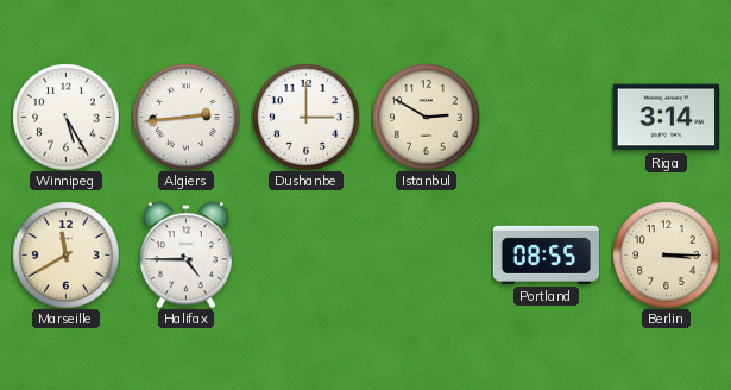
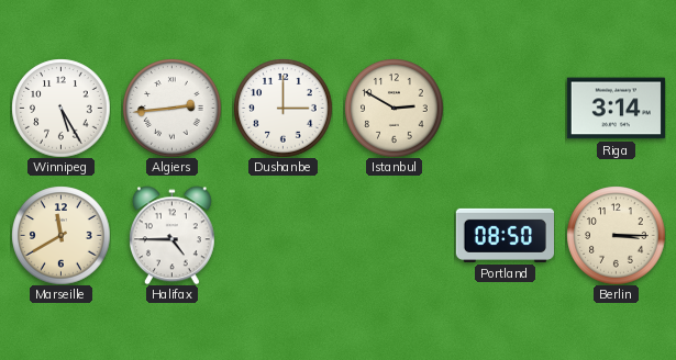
Portland: 08:55 -> 08:50
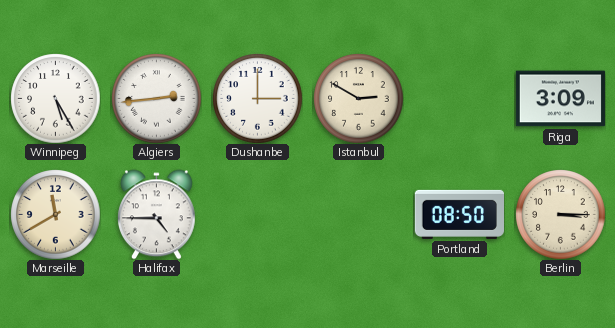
Riga: 3:14 -> 3:09
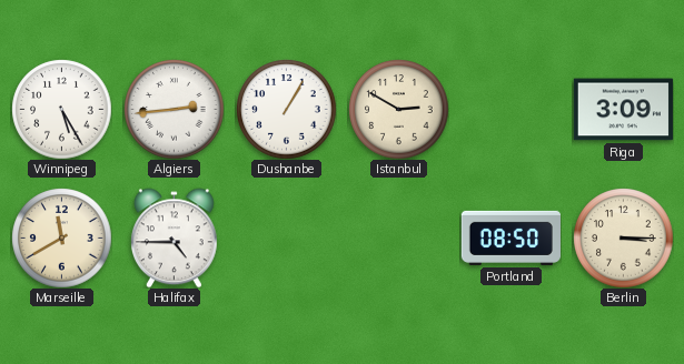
Dushanbe: 3:00 -> 1:05
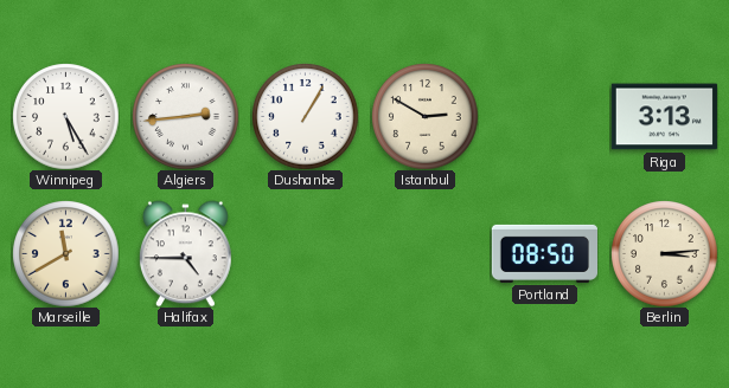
Riga: 3:09 -> 3:13
Berlin: 3:15 -> 3:14
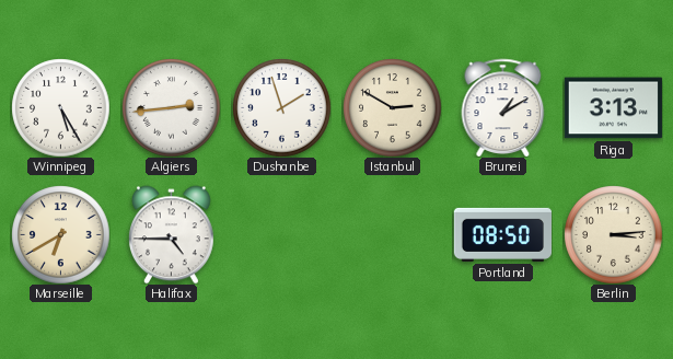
Dushanbe: 1:05 -> 1:57
Brunei: none -> 1:10
Marseille: 11:40 -> 6:40
